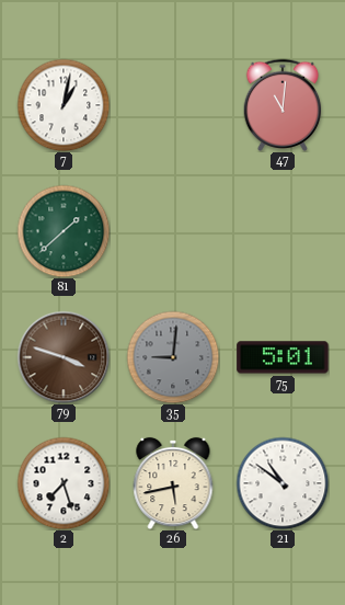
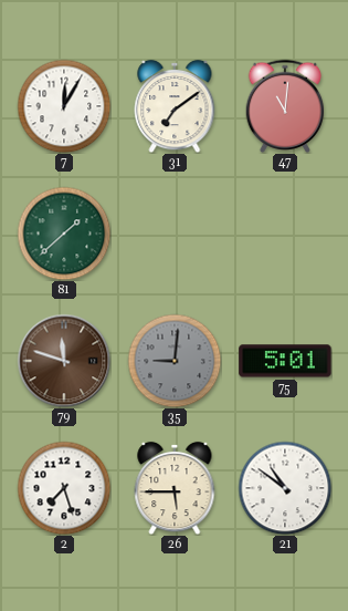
7: 1:02 -> 12:05
31: none -> 7:09
79: 3:48 -> 11:48
26: 5:43 -> 5:45
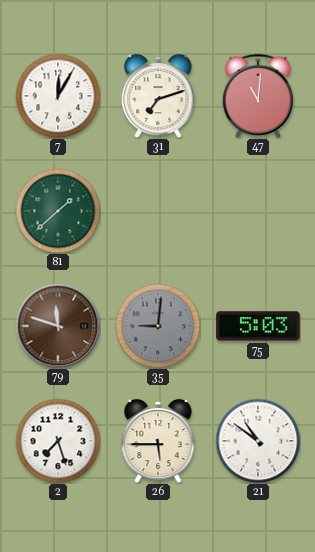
31: 7:09 -> 7:12
75: 5:01 -> 5:03
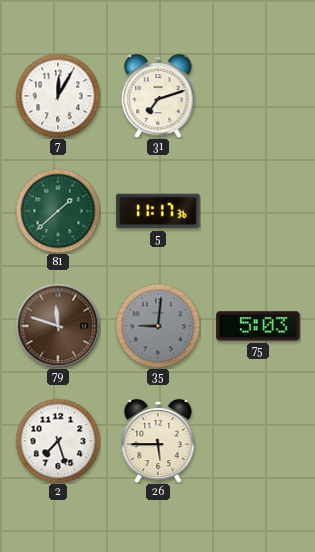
47: 11:01 -> none
5: none -> 11:17
21: 10:51 -> none
